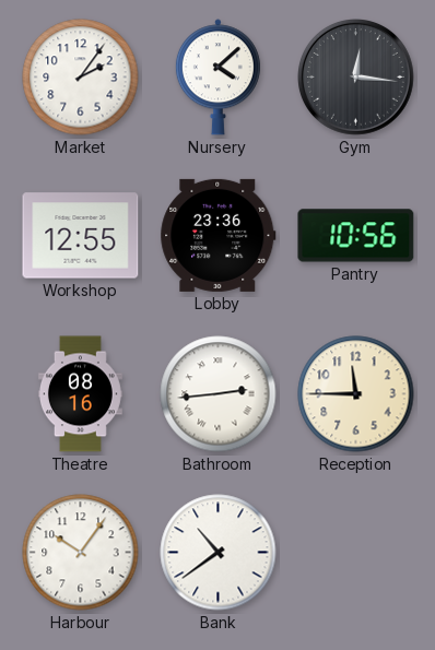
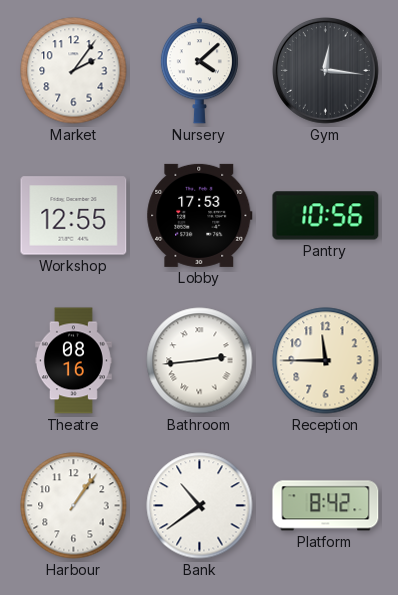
Lobby: 23:36 -> 17:53
Harbour: 10:06 -> 1:06
Platform: none -> 8:42
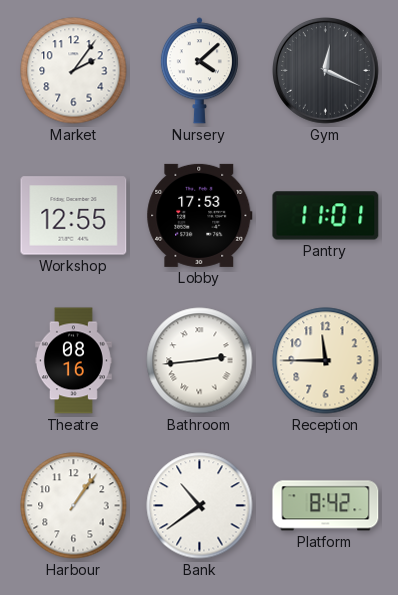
Gym: 12:16 -> 12:19
Pantry: 10:56 -> 11:01
